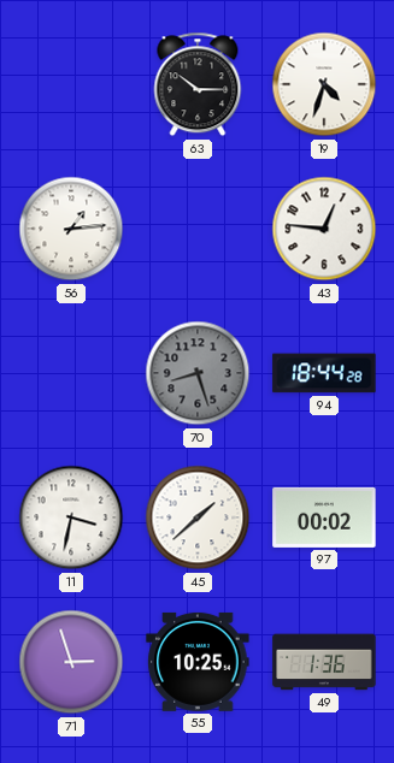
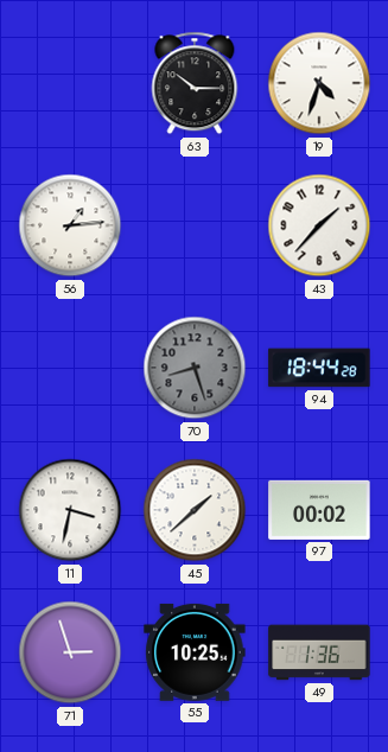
43: 12:46 -> 1:37
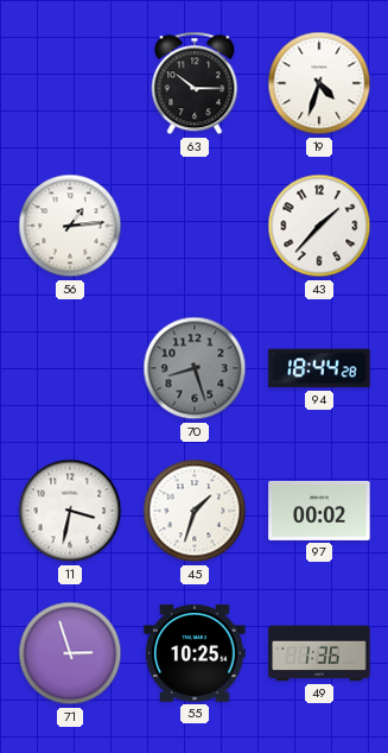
45: 1:38 -> 1:33
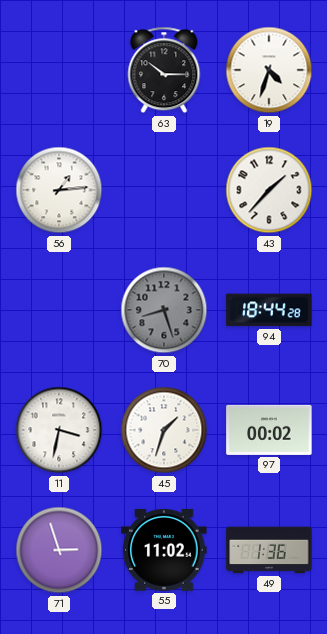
55: 10:25 -> 11:02
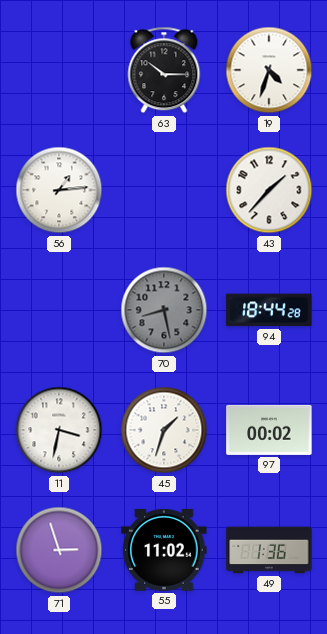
70: 8:27 -> 8:28
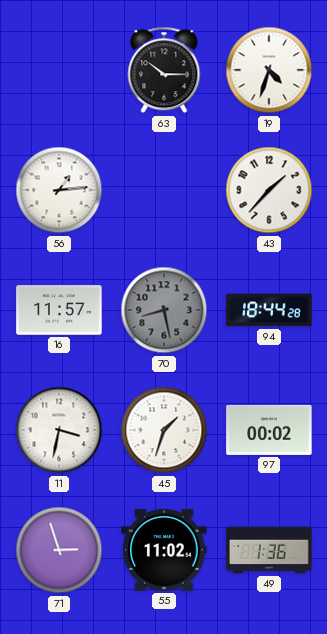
16: none -> 11:57
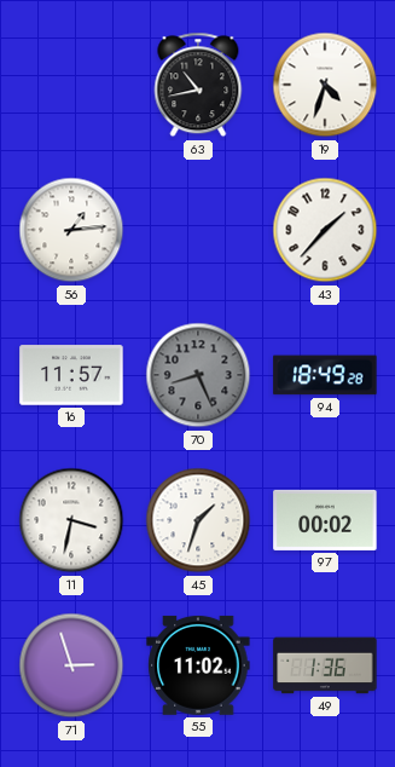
63: 10:15 -> 10:43
70: 8:28 -> 8:26
94: 18:44 -> 18:49
